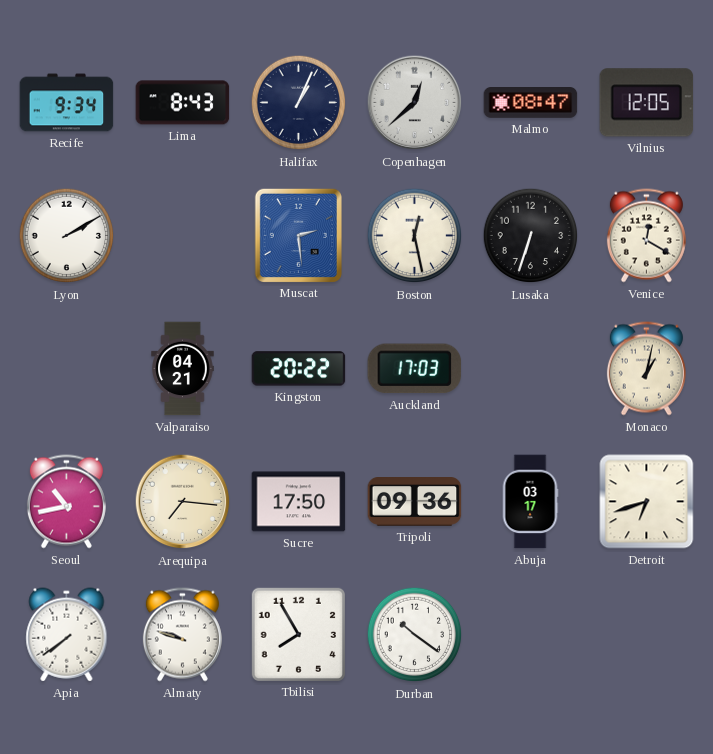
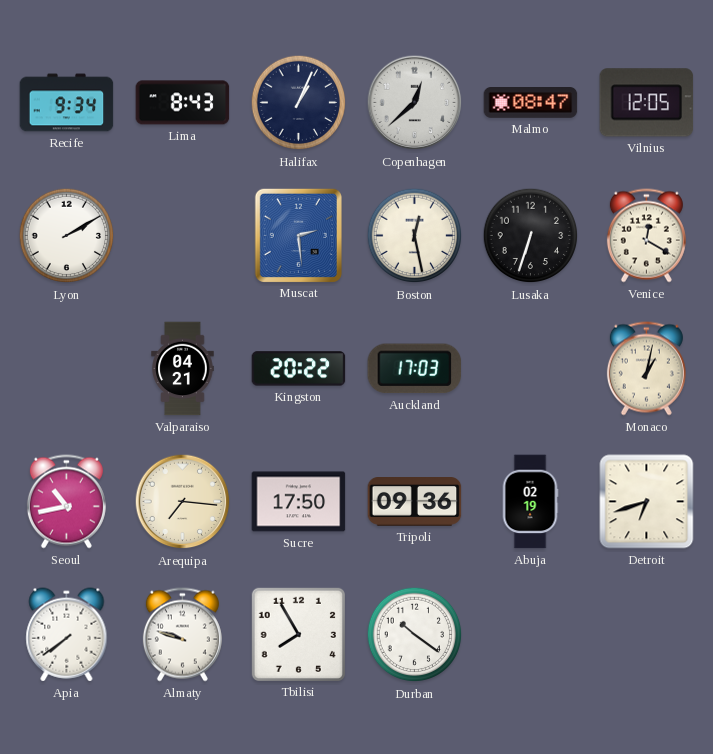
Abuja: 03:17 -> 02:19
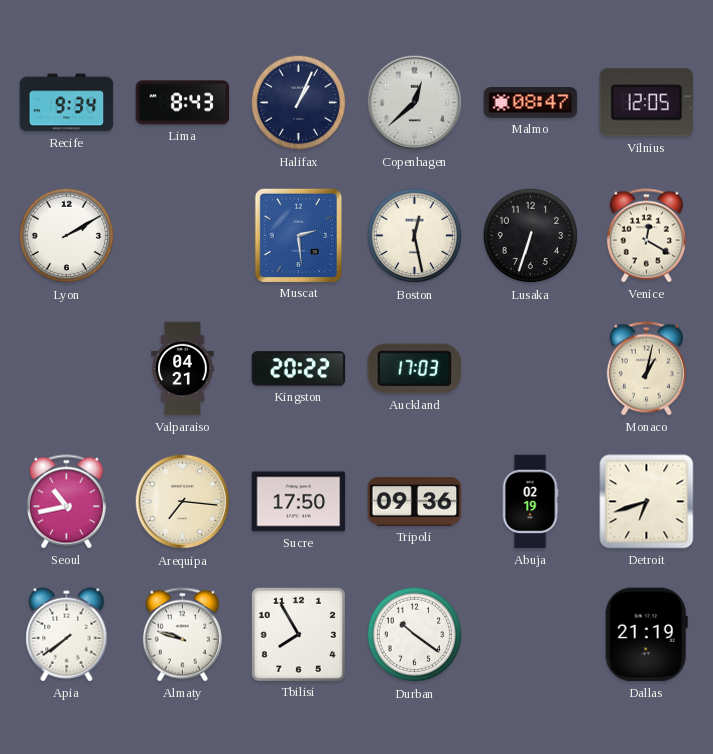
Dallas: none -> 21:19
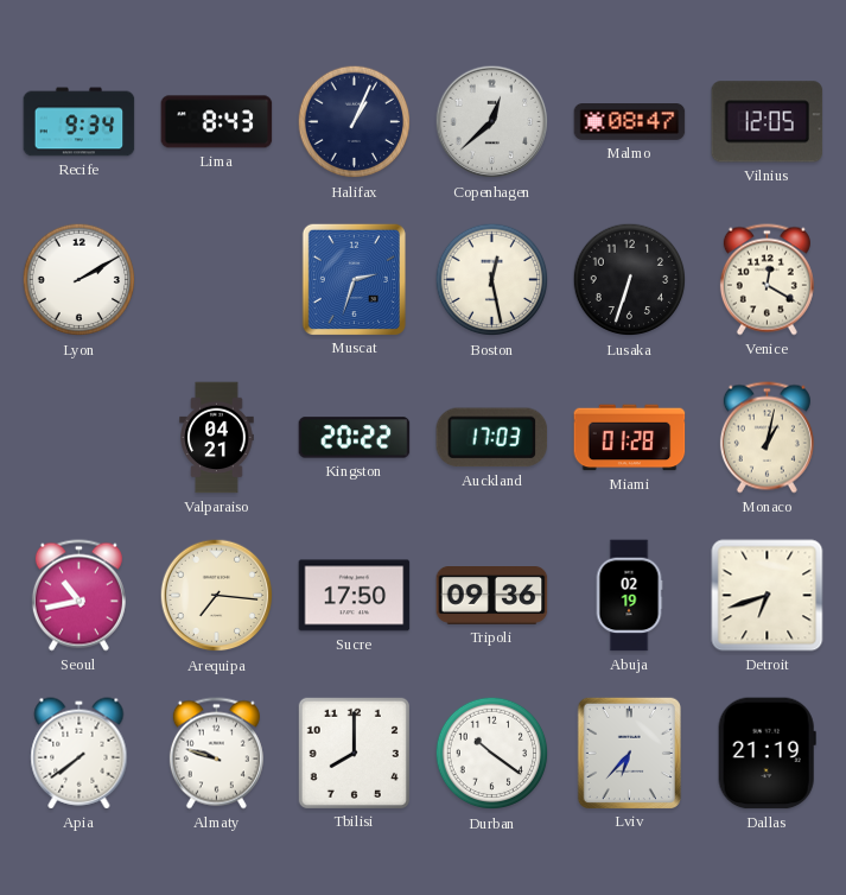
Muscat: 2:29 -> 2:33
Miami: none -> 01:28
Tbilisi: 7:55 -> 8:00
Lviv: none -> 6:37
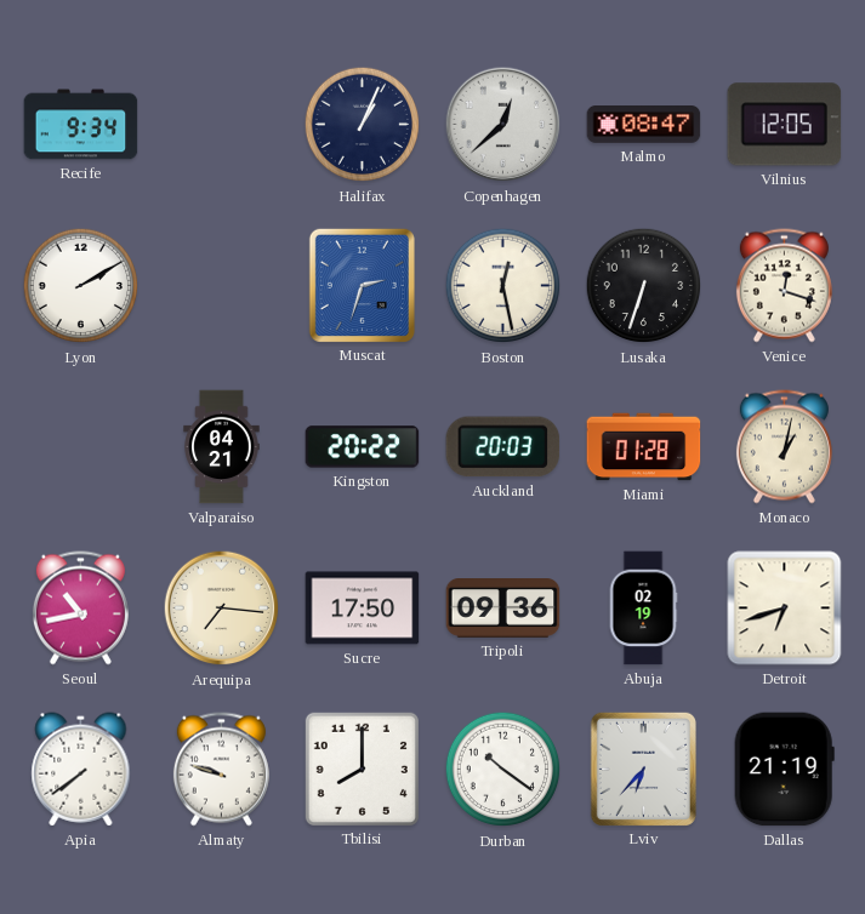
Lima: 8:43 -> none
Venice: 12:20 -> 12:18
Auckland: 17:03 -> 20:03
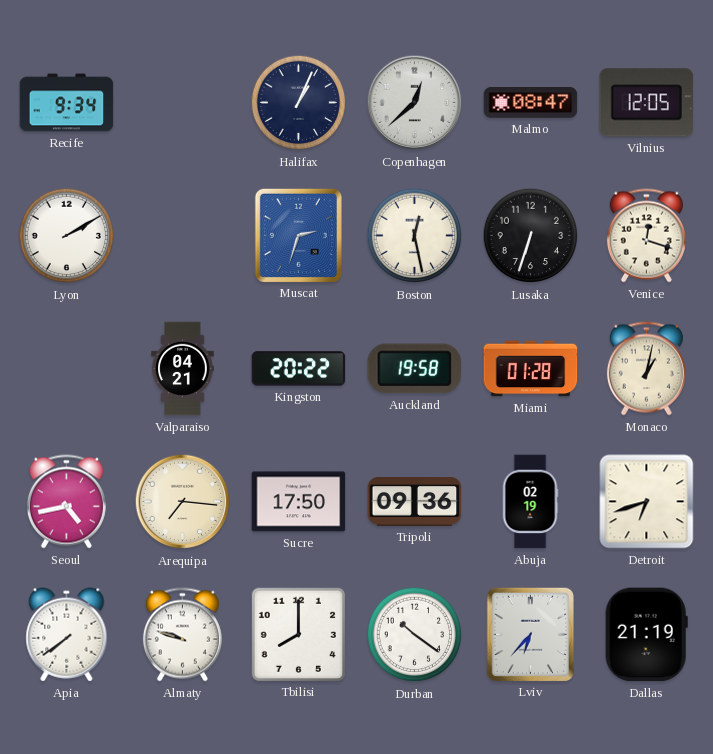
Auckland: 20:03 -> 19:58
Seoul: 10:43 -> 4:43
